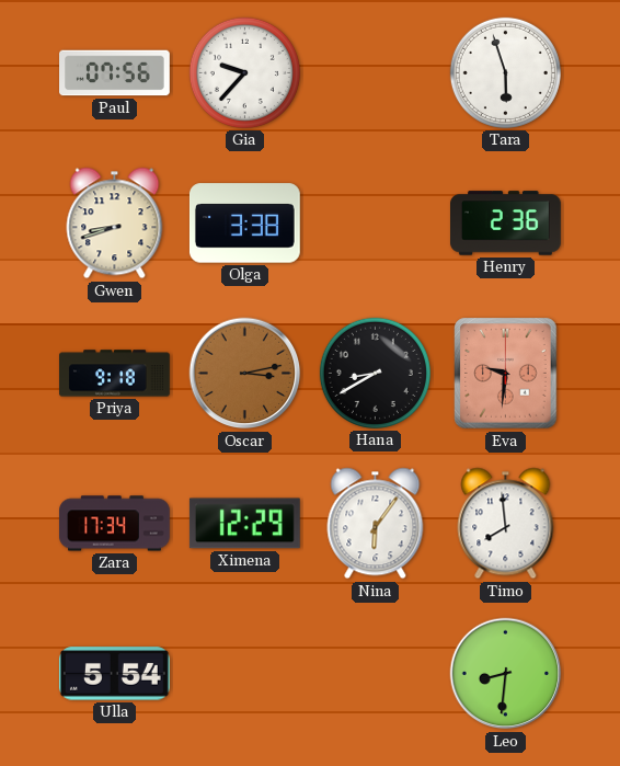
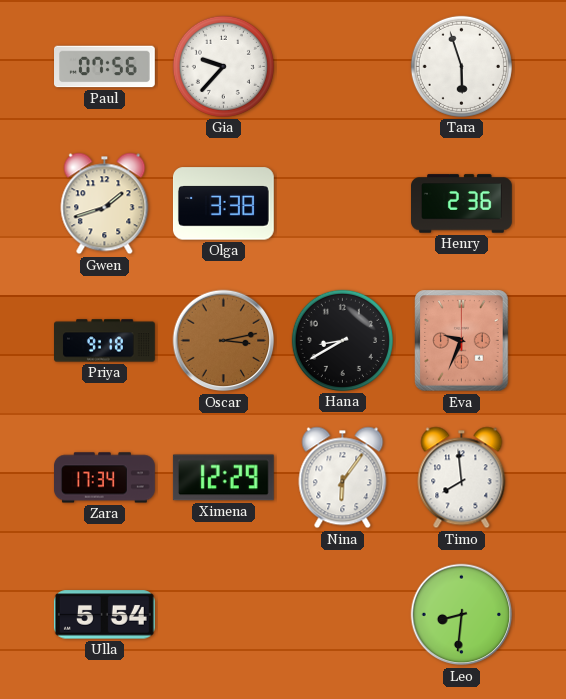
Gwen: 8:42 -> 1:42
Eva: 9:31 -> 9:34
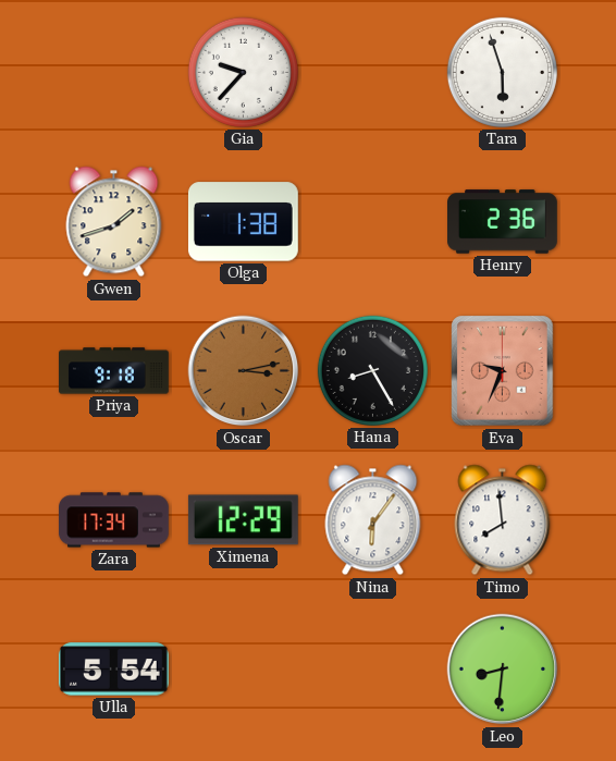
Paul: 07:56 -> none
Olga: 3:38 -> 1:38
Hana: 8:40 -> 8:25
